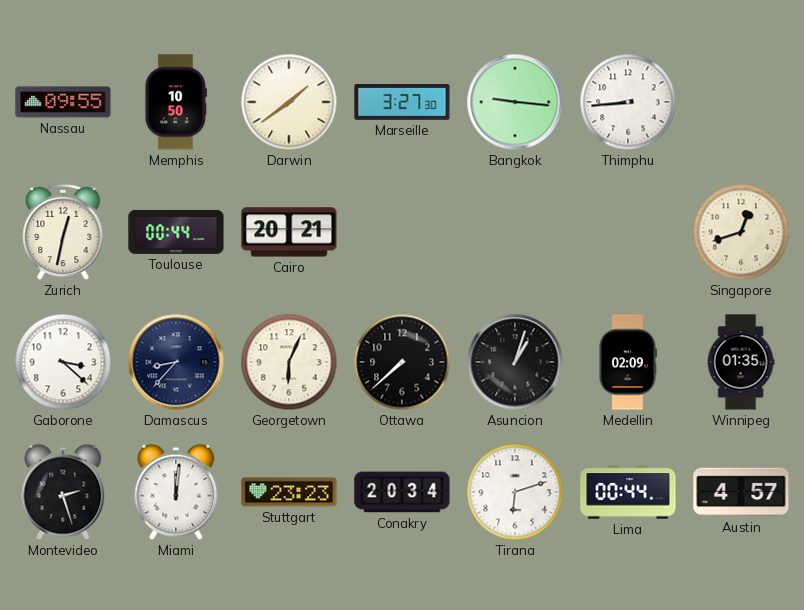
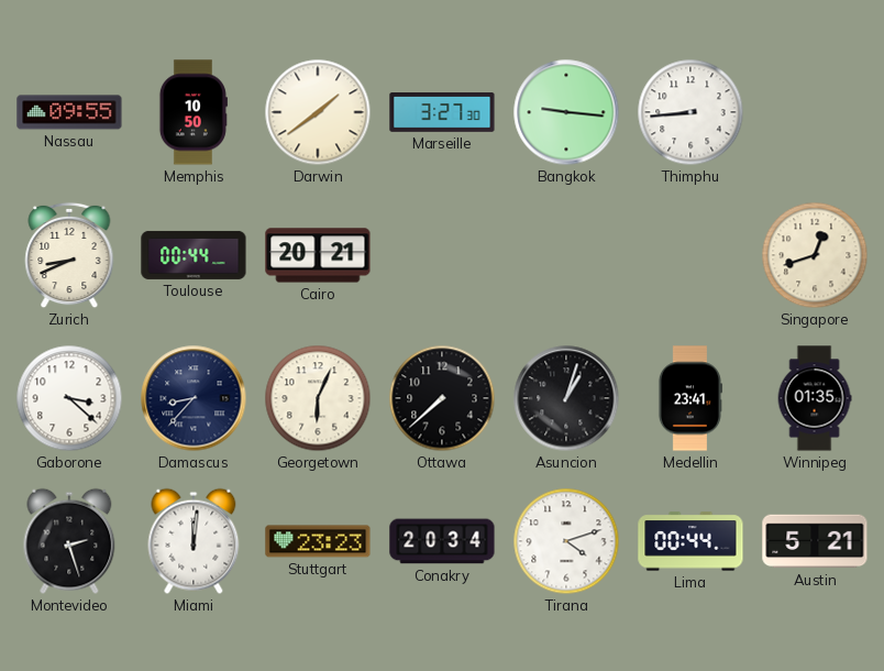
Zurich: 12:32 -> 8:41
Medellin: 02:09 -> 23:41
Tirana: 6:12 -> 4:12
Austin: 4:57 -> 5:21
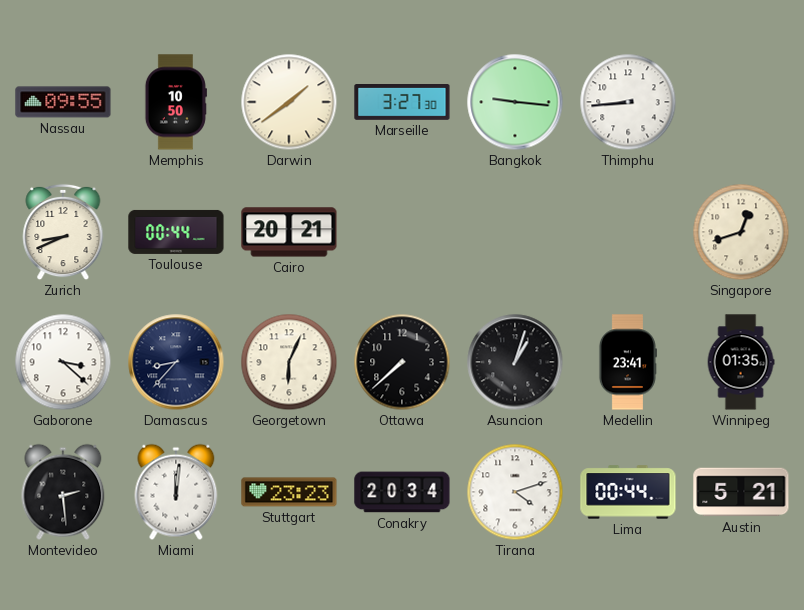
Montevideo: 2:27 -> 2:29
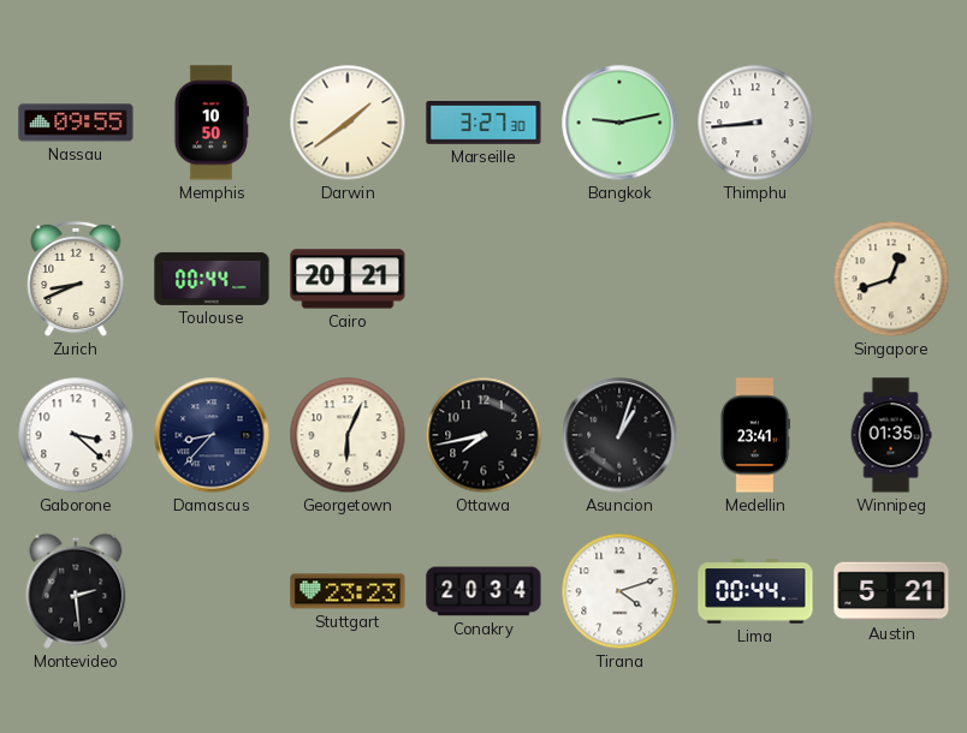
Bangkok: 9:16 -> 9:13
Ottawa: 7:38 -> 7:43
Miami: 12:01 -> none
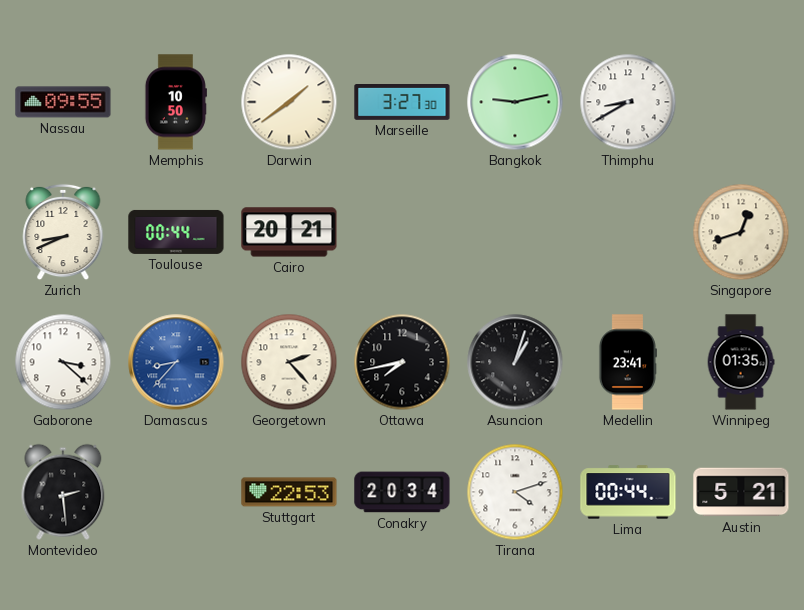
Thimphu: 8:44 -> 8:40
Damascus dial: navy -> blue
Georgetown: 6:04 -> 2:23
Stuttgart: 23:23 -> 22:53
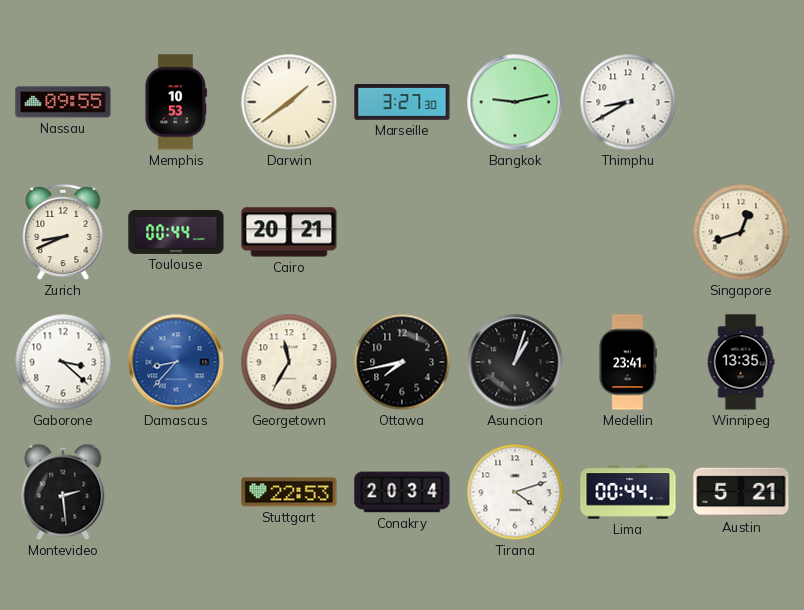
Memphis: 10:50 -> 10:53
Georgetown: 2:23 -> 11:35
Winnipeg: 01:35 -> 13:35
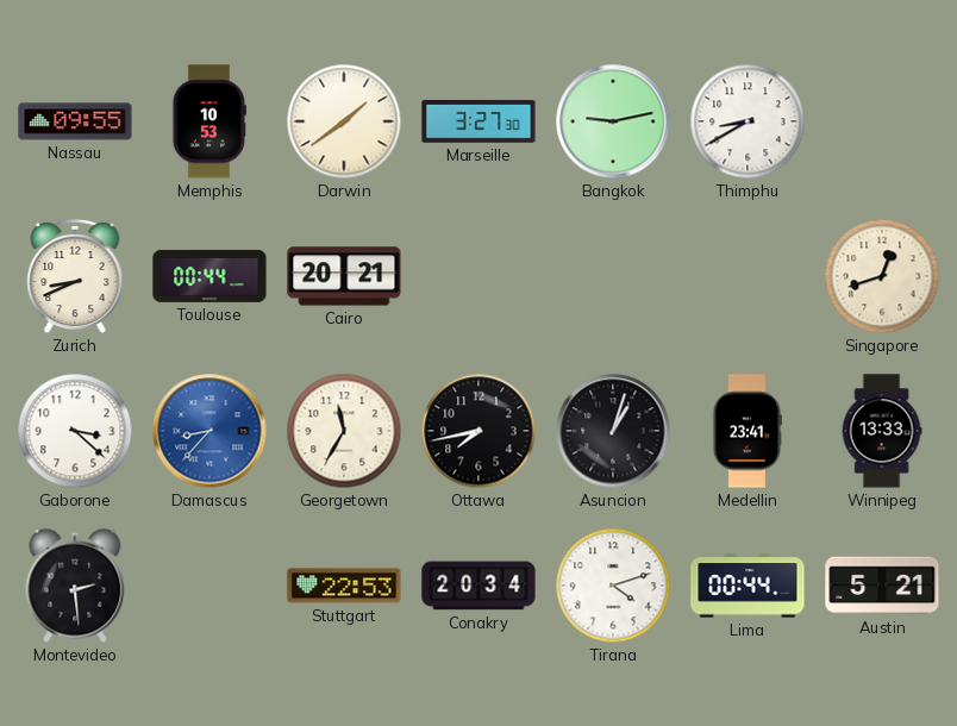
Winnipeg: 13:35 -> 13:33
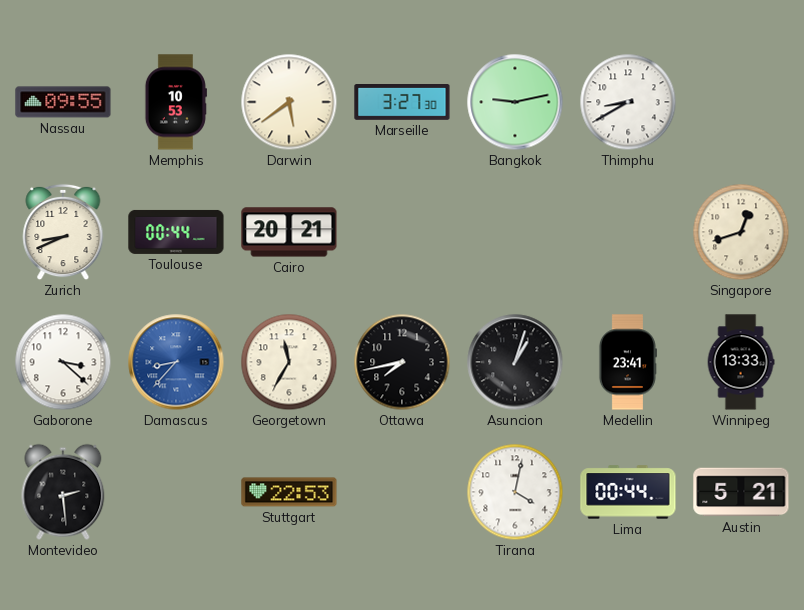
Darwin: 1:39 -> 5:39
Conakry: 20:34 -> none
Tirana: 4:12 -> 4:02
